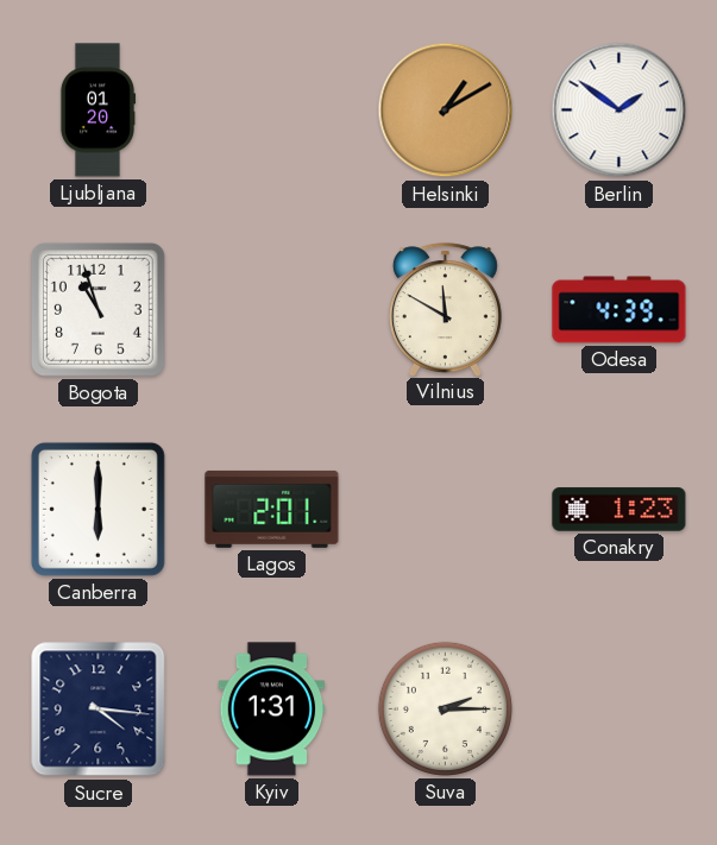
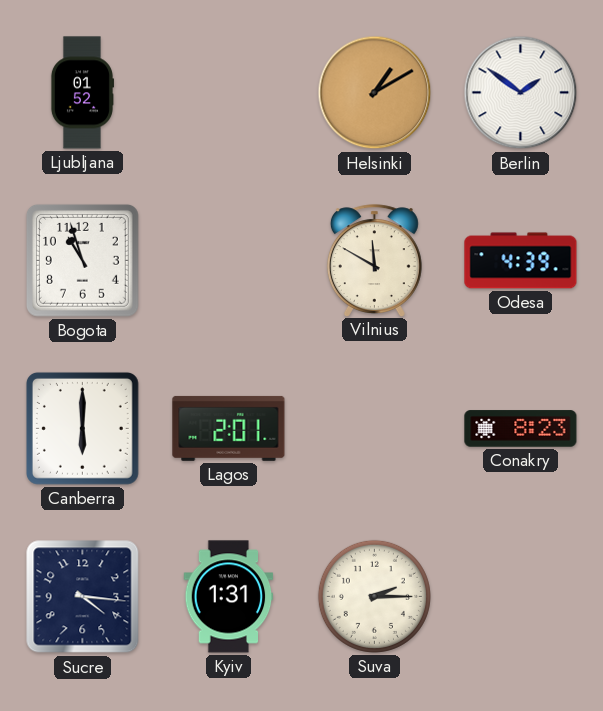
Ljubljana: 01:20 -> 01:52
Conakry: 1:23 -> 8:23
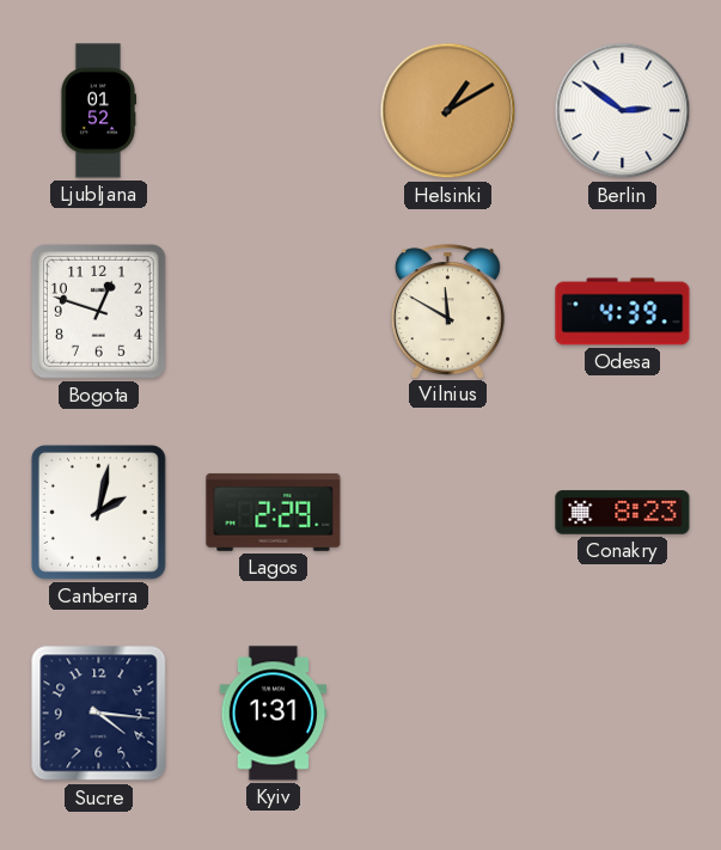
Berlin: 1:51 -> 2:51
Bogota: 10:57 -> 12:48
Canberra: 6:00 -> 2:02
Lagos: 2:01 -> 2:29
Suva: 2:15 -> none
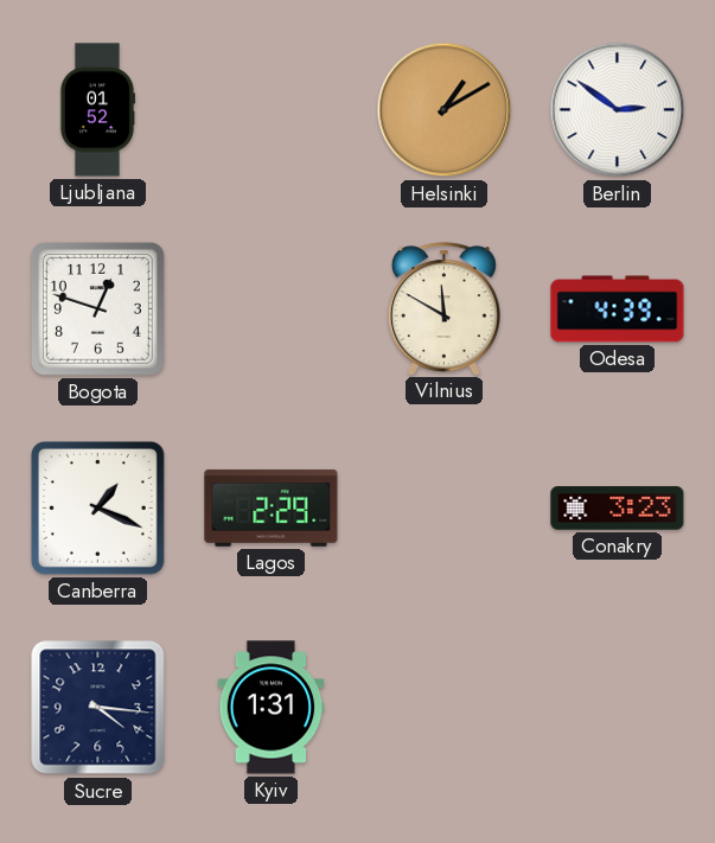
Canberra: 2:02 -> 1:19
Conakry: 8:23 -> 3:23
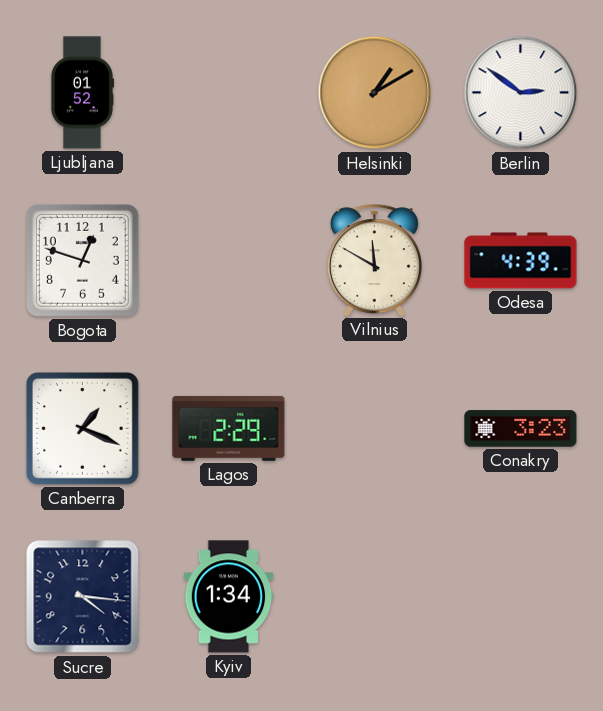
Kyiv: 1:31 -> 1:34
